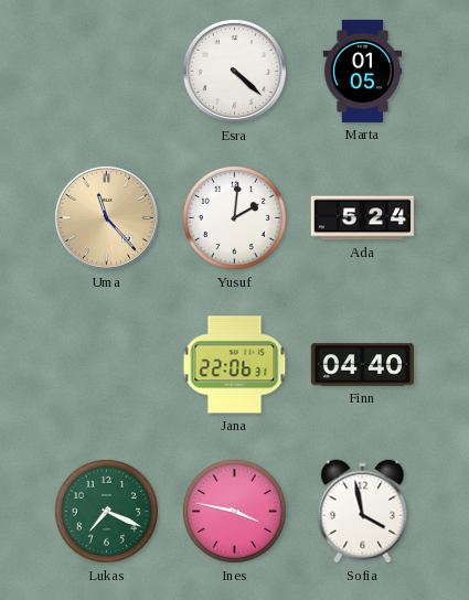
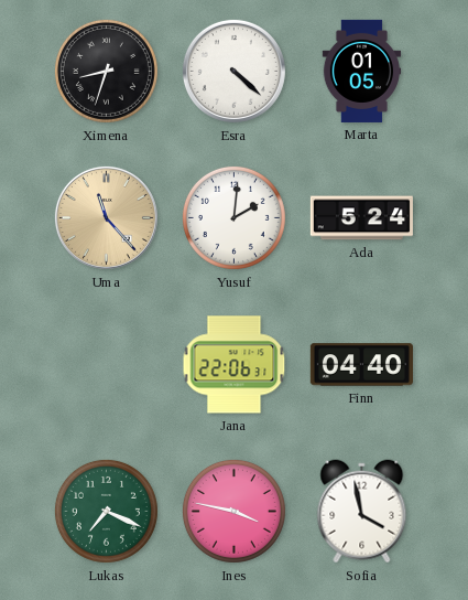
Ximena: none -> 8:33
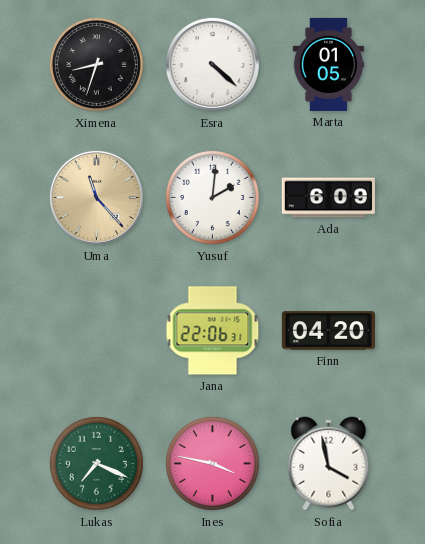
Ada: 5:24 -> 6:09
Finn: 04:40 -> 04:20
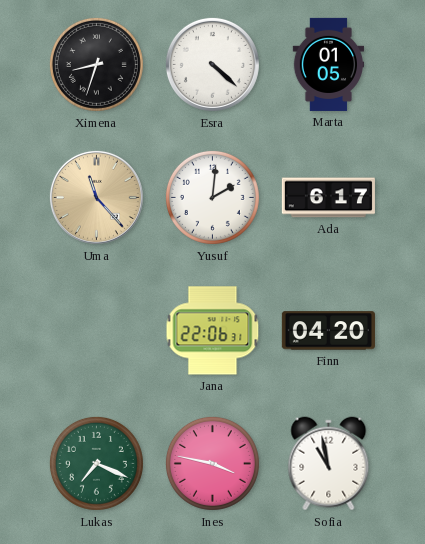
Ada: 6:09 -> 6:17
Sofia: 3:58 -> 10:58
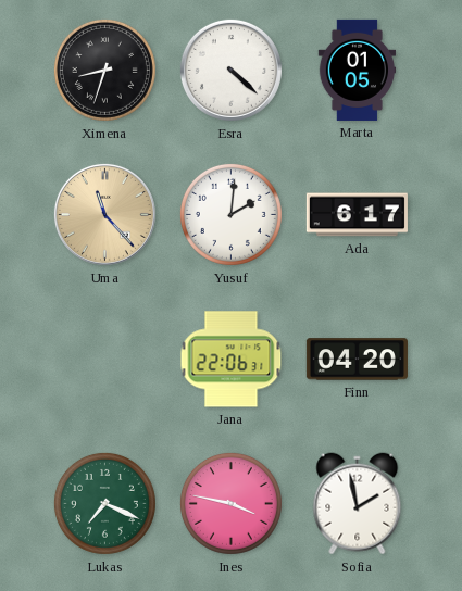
Sofia: 10:58 -> 1:58
